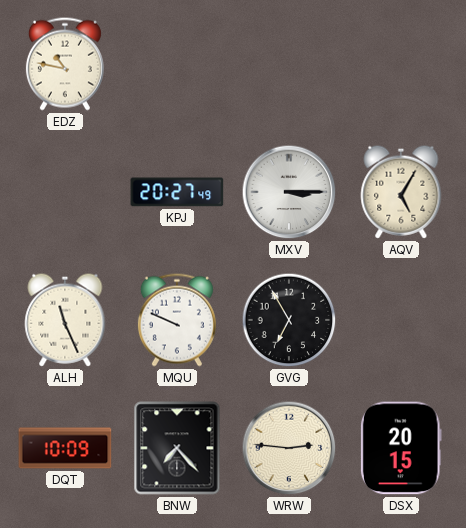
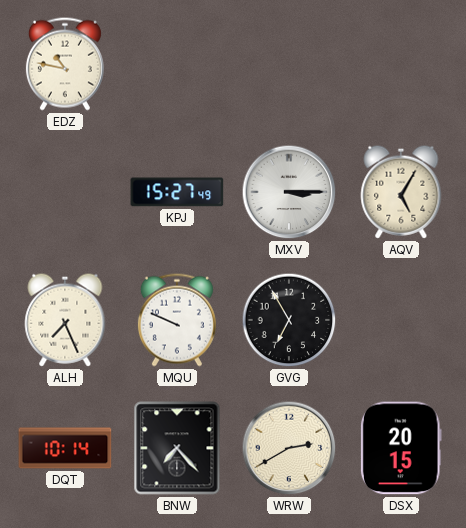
KPJ: 20:27 -> 15:27
ALH: 11:26 -> 7:26
DQT: 10:09 -> 10:14
WRW: 2:46 -> 2:40
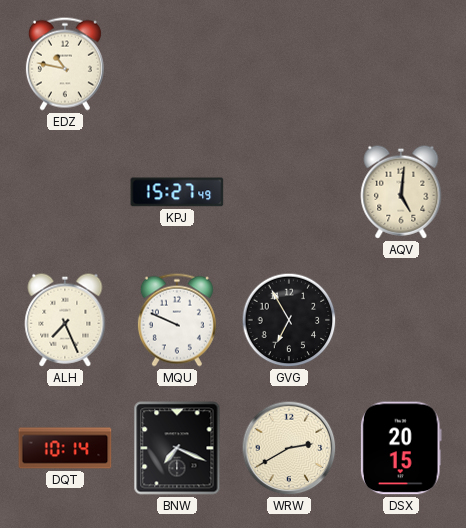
MXV: 3:15 -> none
AQV: 5:05 -> 5:01
BNW: 7:23 -> 7:19
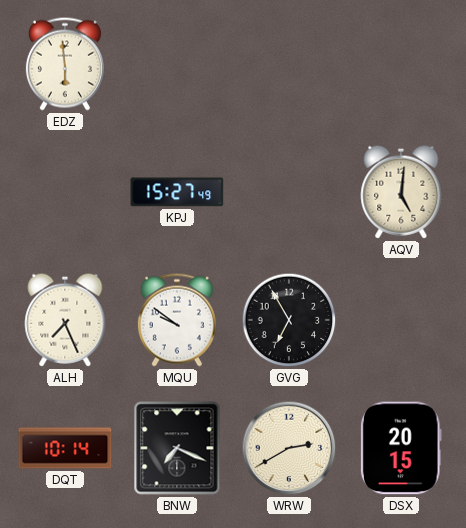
EDZ: 10:47 -> 5:59
MQU: 9:49 -> 9:51
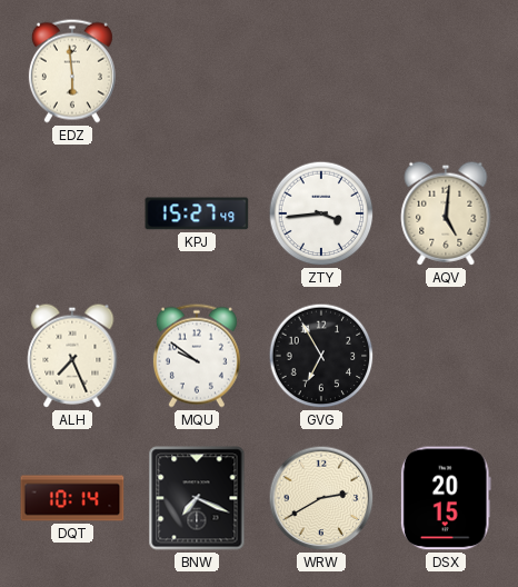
ZTY: none -> 3:44
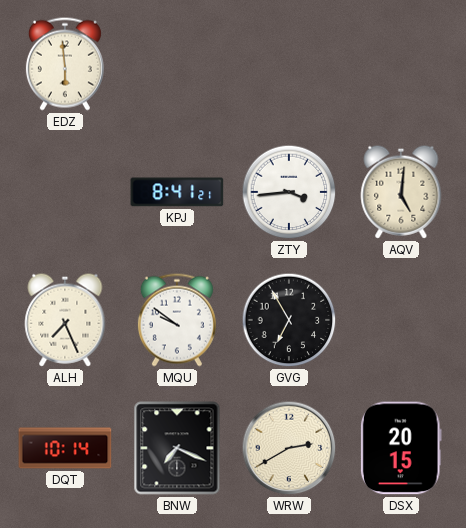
KPJ: 15:27 -> 8:41
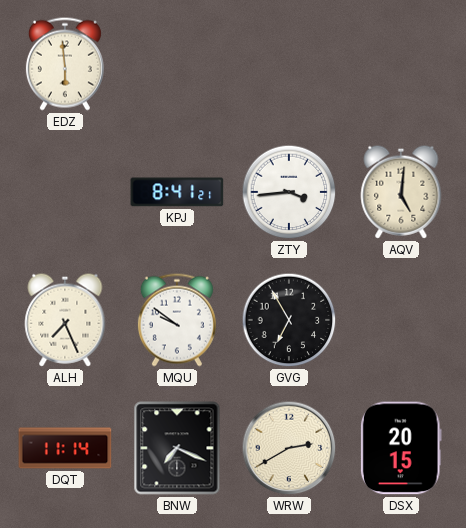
DQT: 10:14 -> 11:14
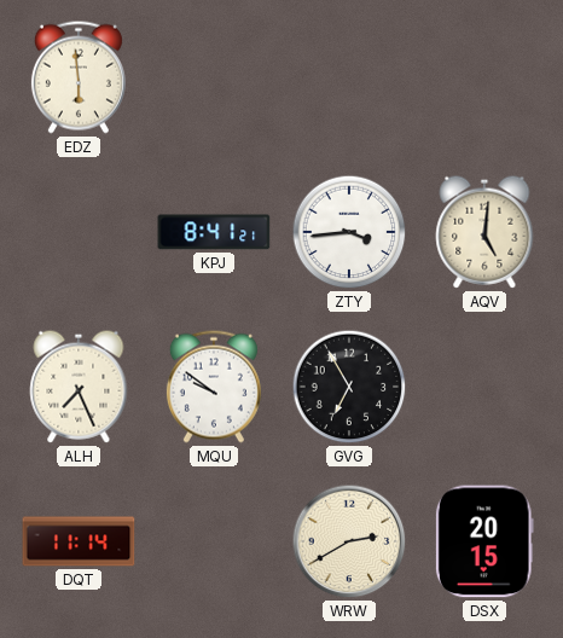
BNW: 7:19 -> none
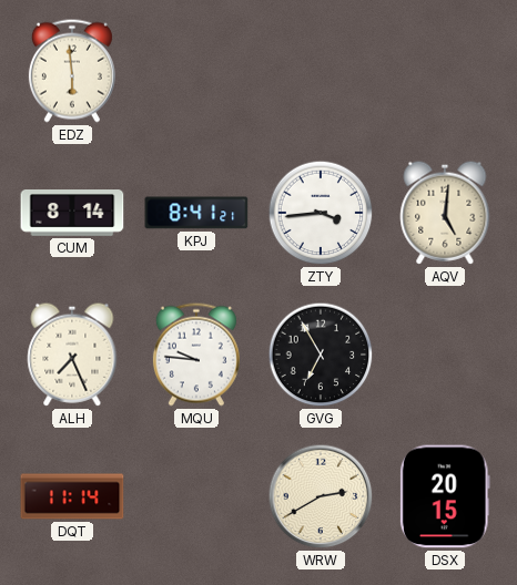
CUM: none -> 8:14
MQU: 9:51 -> 9:46
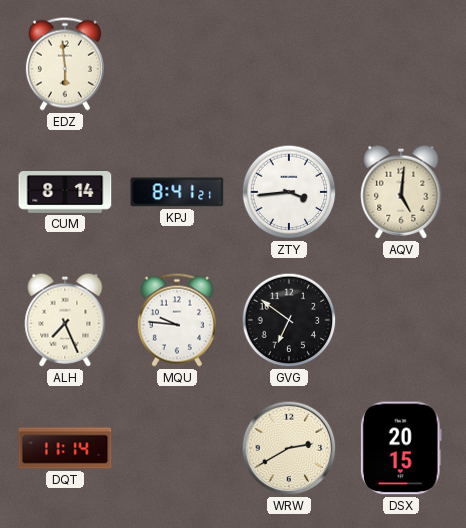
GVG: 6:55 -> 6:51
